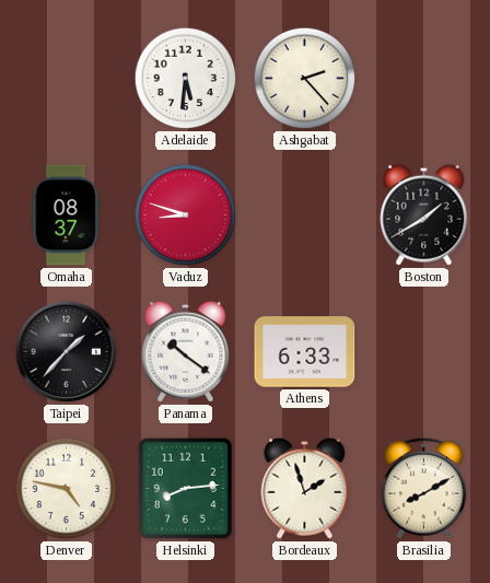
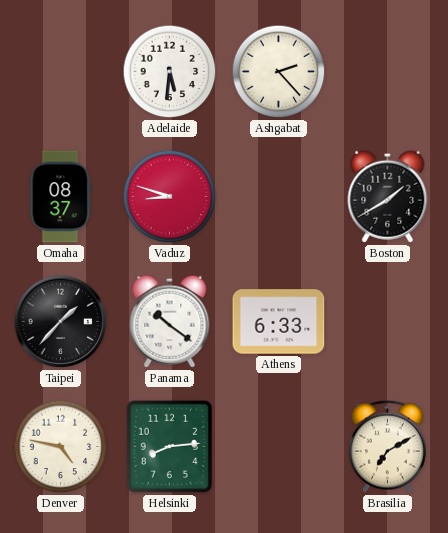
Bordeaux: 1:57 -> none
Brasilia: 8:10 -> 7:10
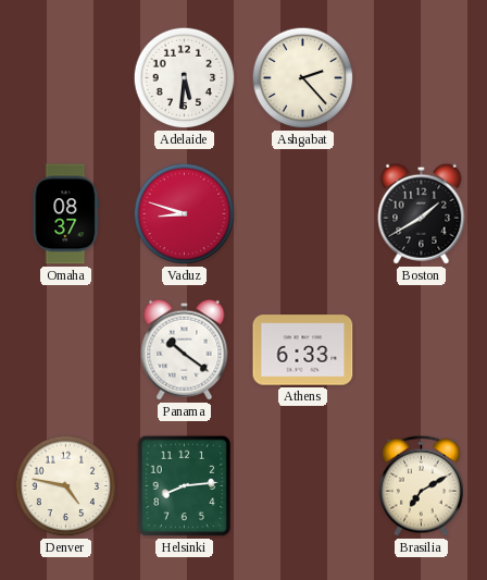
Taipei: 1:37 -> none
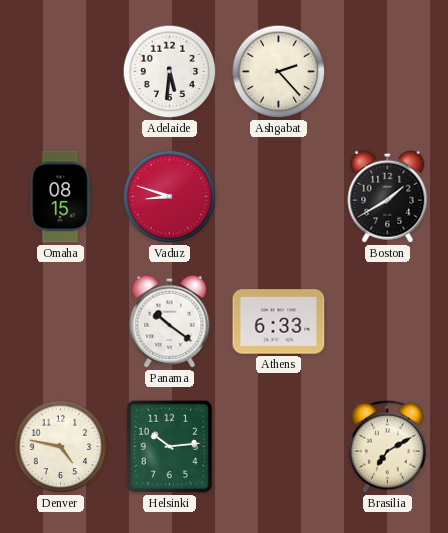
Omaha: 08:37 -> 08:15
Helsinki: 8:14 -> 10:14
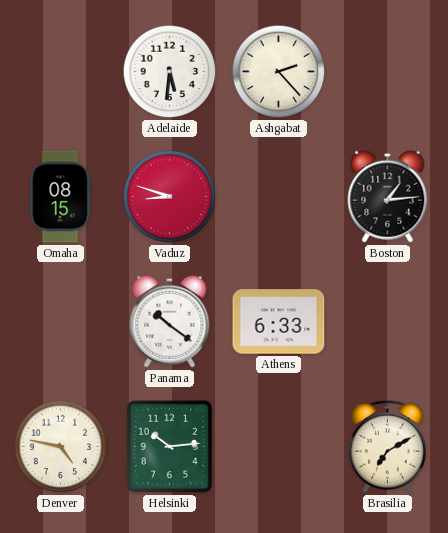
Boston: 1:40 -> 1:14
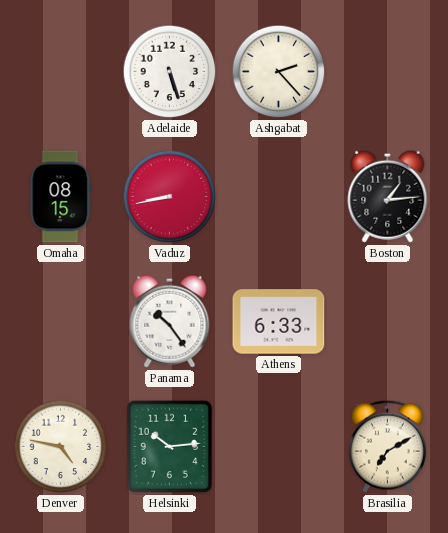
Adelaide: 5:31 -> 5:27
Vaduz: 8:48 -> 8:43
Panama: 10:21 -> 10:24
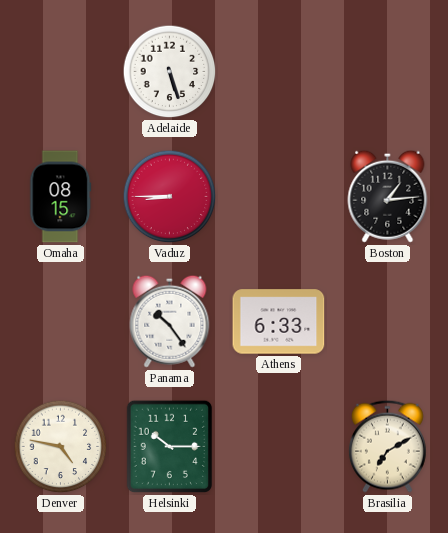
Ashgabat: 2:23 -> none
Vaduz: 8:43 -> 8:45
Helsinki: 10:14 -> 10:15
